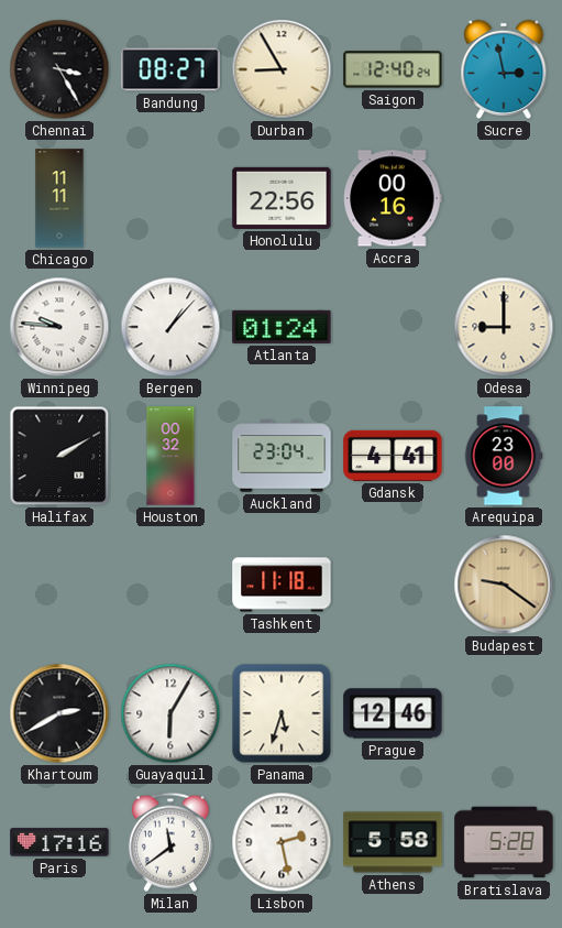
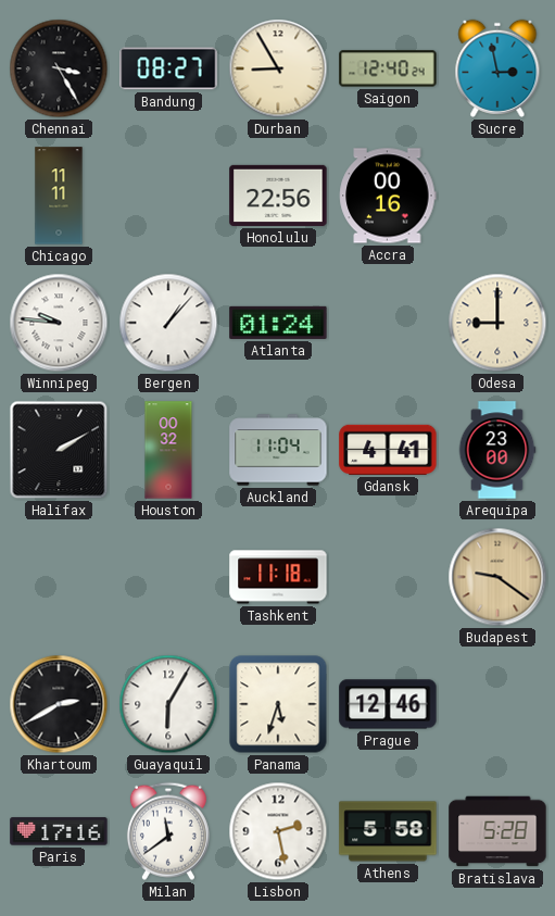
Auckland: 23:04 -> 11:04
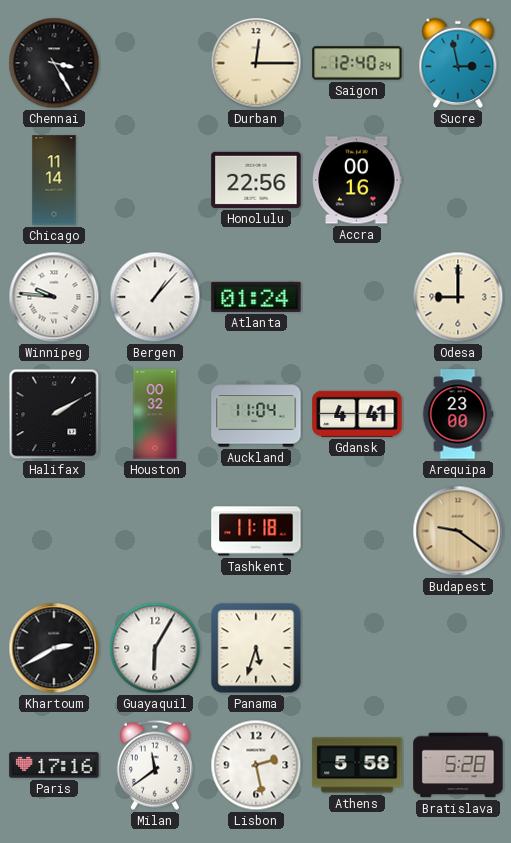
Bandung: 08:27 -> none
Durban: 8:55 -> 12:15
Chicago: 11:11 -> 11:14
Prague: 12:46 -> none
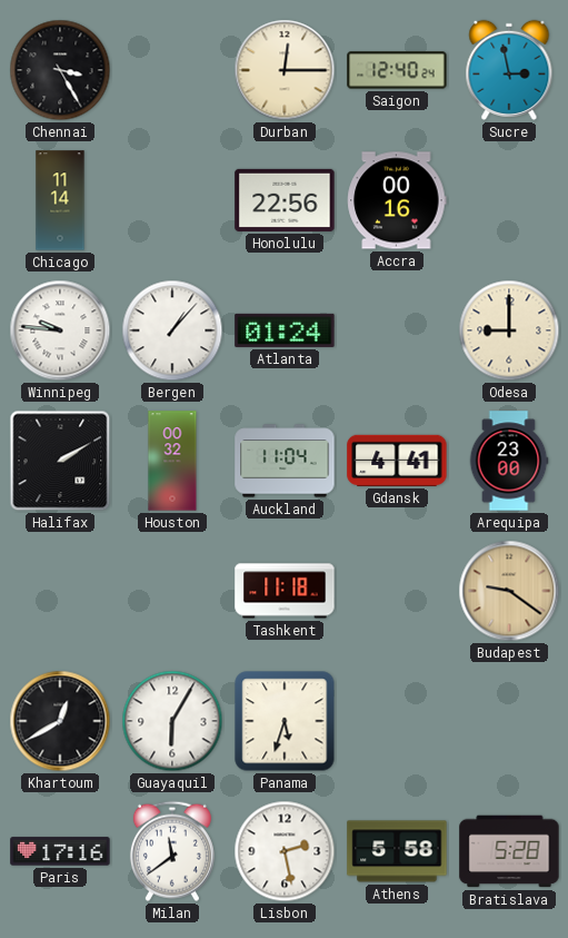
Khartoum: 2:40 -> 12:40
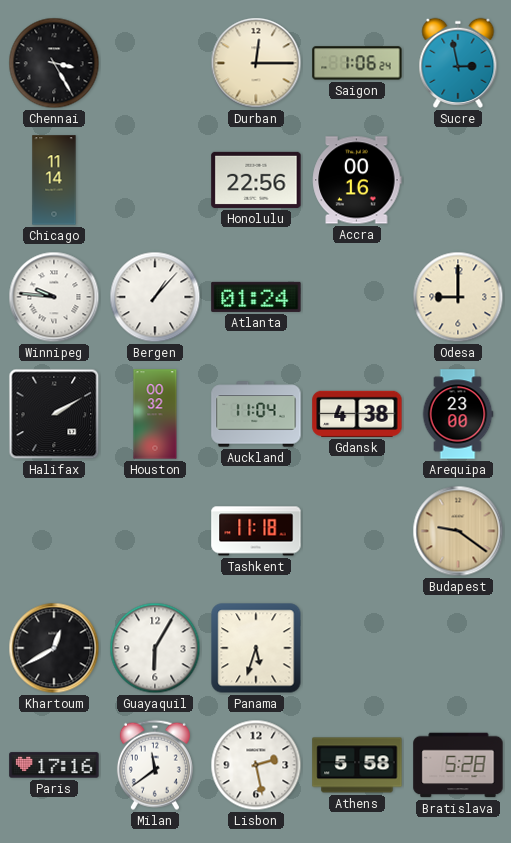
Saigon: 12:40 -> 1:06
Gdansk: 4:41 -> 4:38
